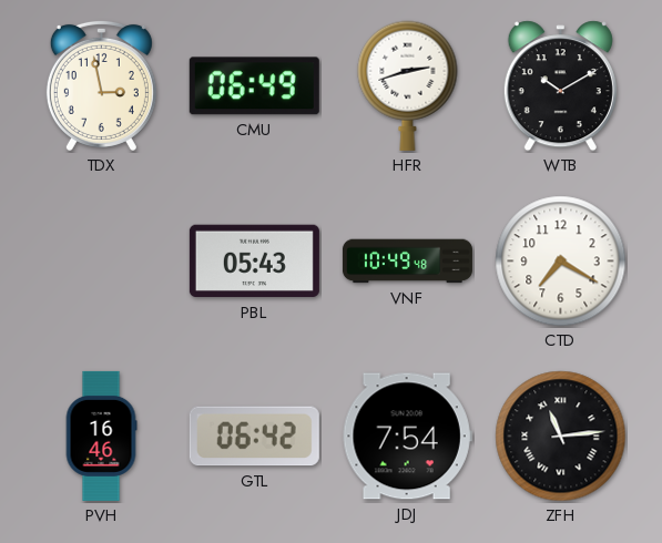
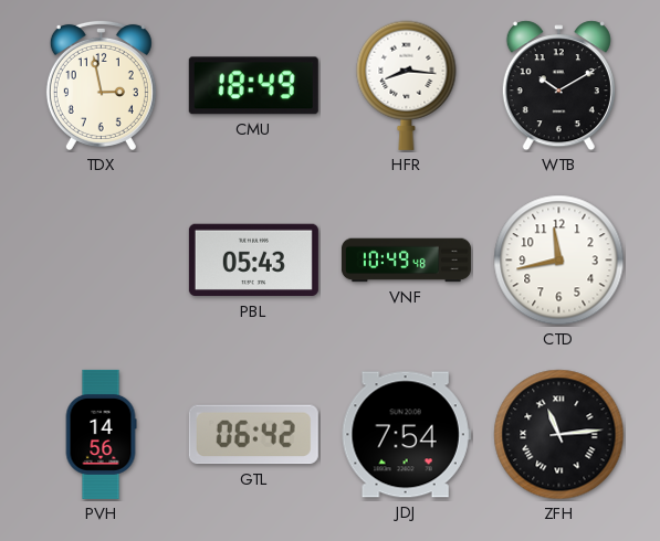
CMU: 06:49 -> 18:49
HFR: 2:42 -> 8:16
CTD: 7:20 -> 11:43
PVH: 16:46 -> 14:56
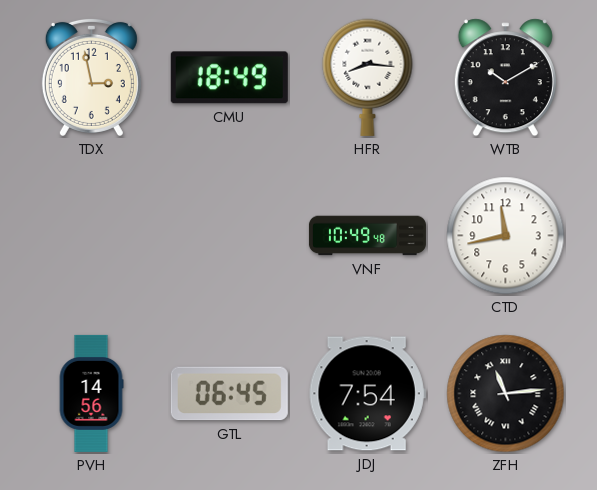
PBL: 05:43 -> none
GTL: 06:42 -> 06:45
